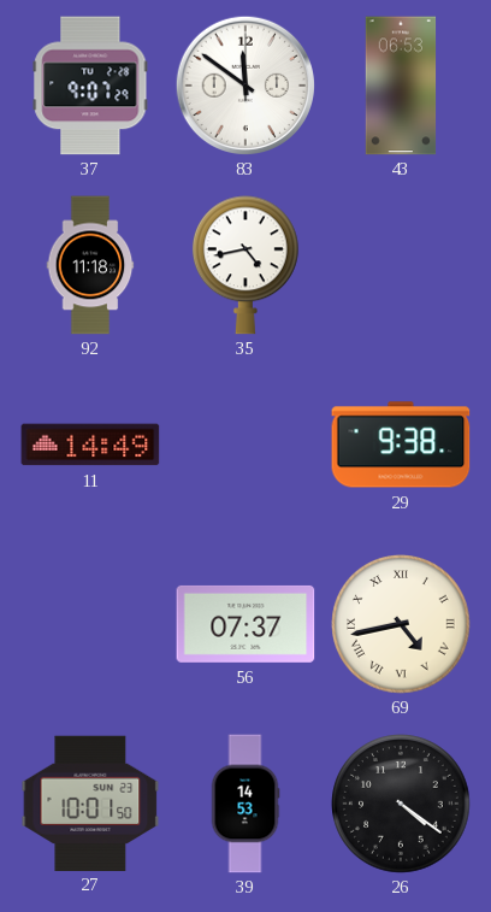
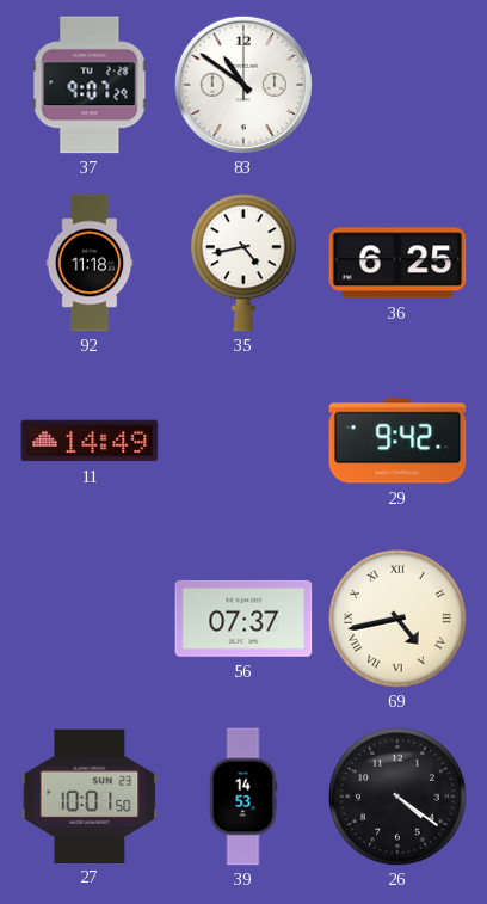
83: 11:51 -> 10:51
43: 06:53 -> none
36: none -> 6:25
29: 9:38 -> 9:42
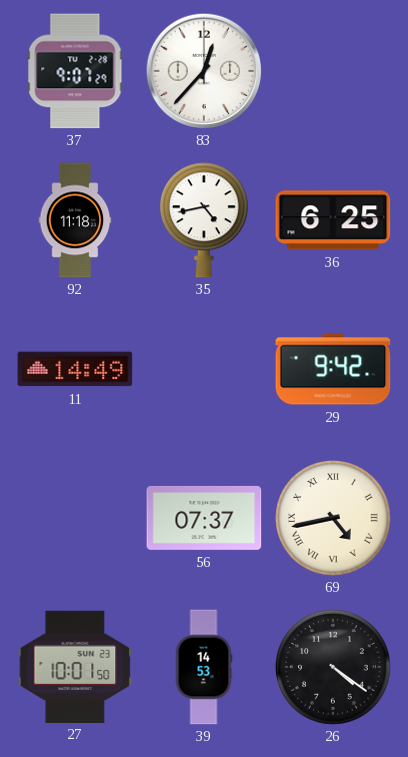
83: 10:51 -> 12:37
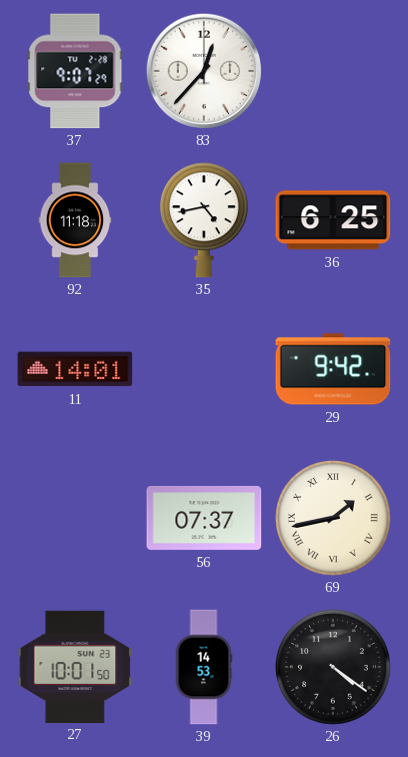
11: 14:49 -> 14:01
69: 4:43 -> 1:43
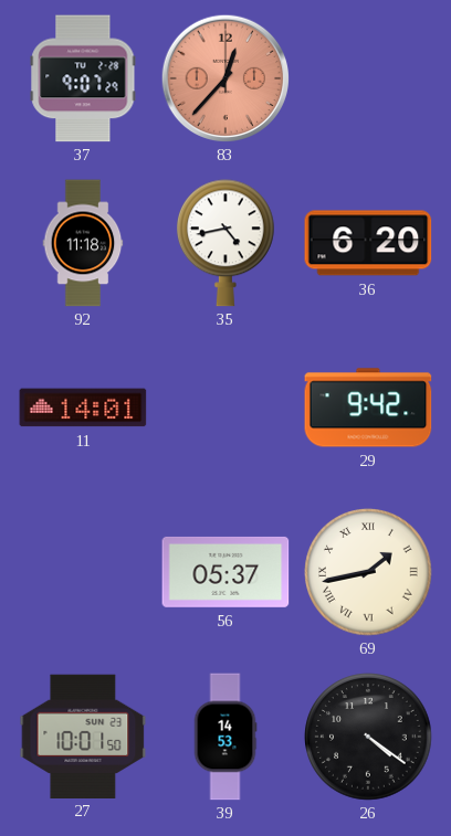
83 dial: white -> salmon
36: 6:25 -> 6:20
56: 07:37 -> 05:37
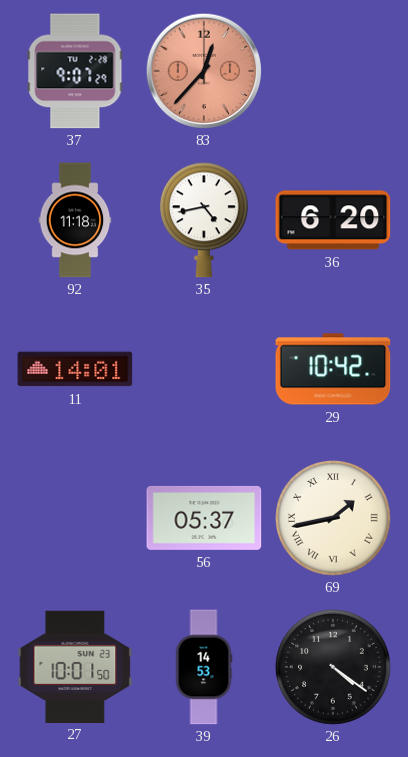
29: 9:42 -> 10:42
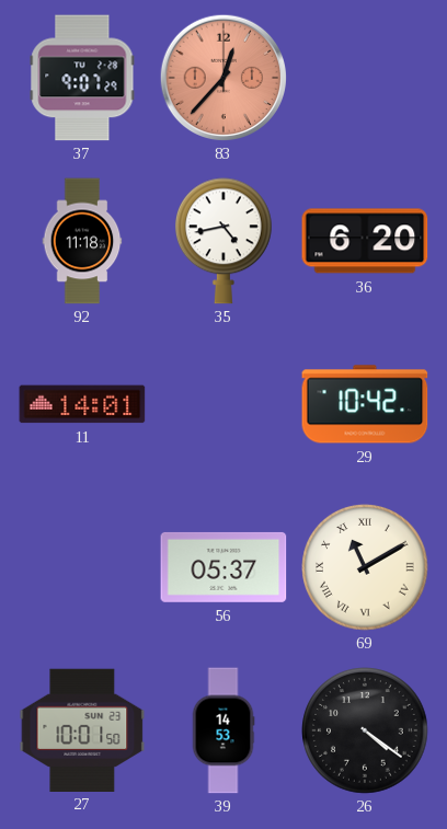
69: 1:43 -> 11:10
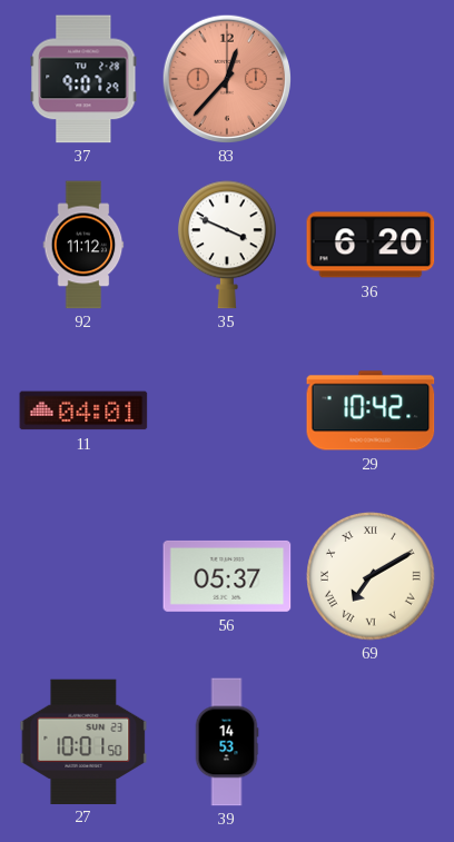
92: 11:18 -> 11:12
35: 4:43 -> 3:49
11: 14:01 -> 04:01
69: 11:10 -> 7:10
26: 4:21 -> none
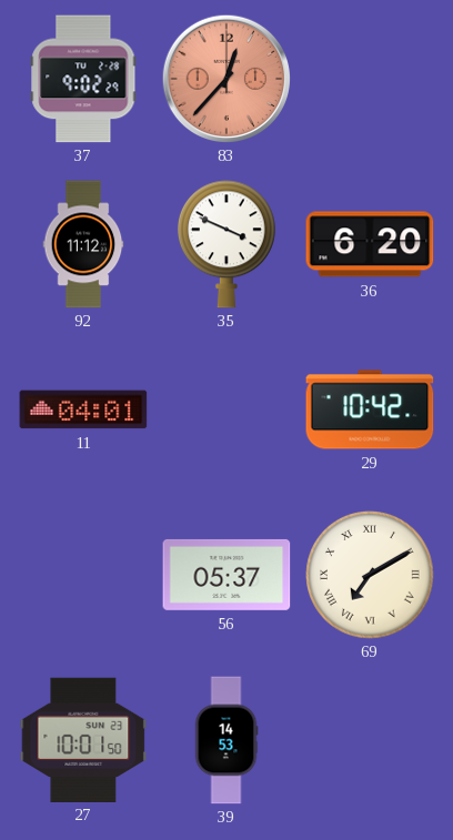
37: 9:07 -> 9:02
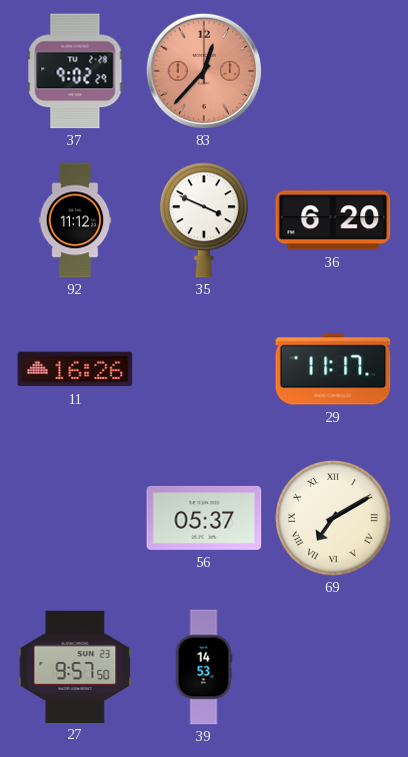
11: 04:01 -> 16:26
29: 10:42 -> 11:17
27: 10:01 -> 9:57
